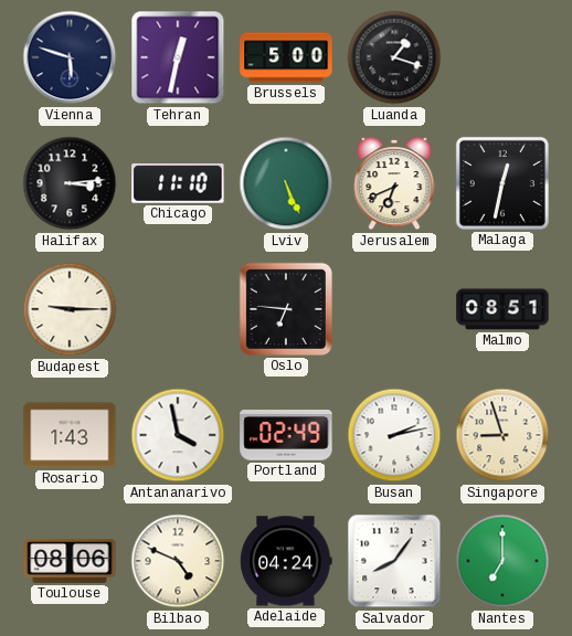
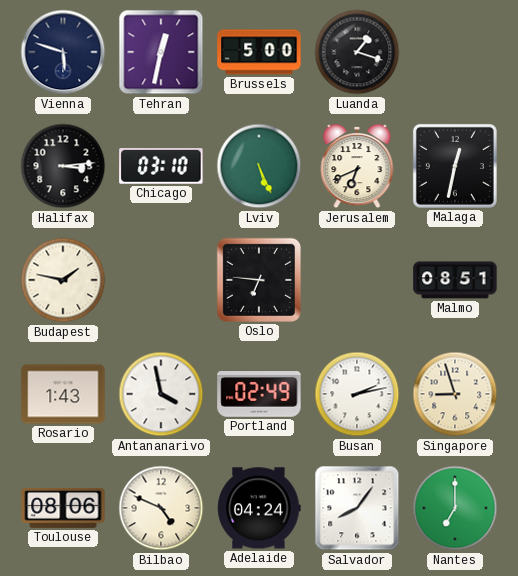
Chicago: 11:10 -> 03:10
Budapest: 9:15 -> 1:47
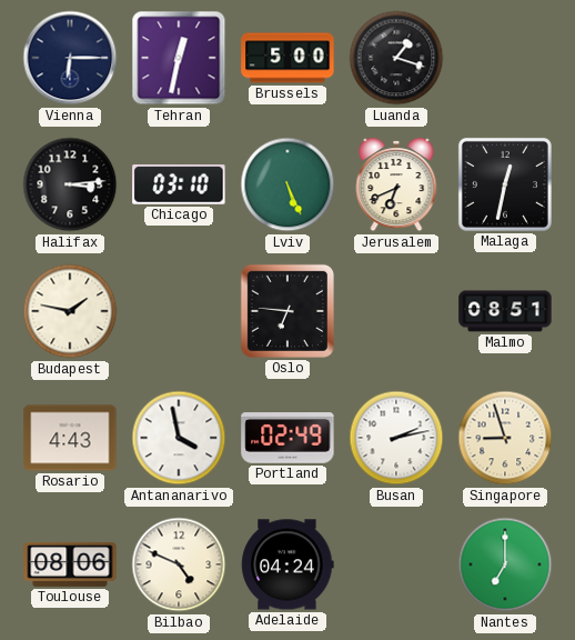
Vienna: 5:48 -> 6:15
Rosario: 1:43 -> 4:43
Salvador: 8:06 -> none
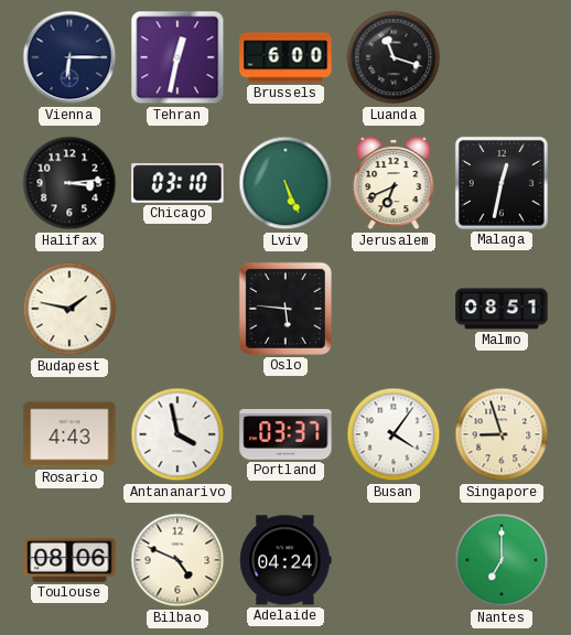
Brussels: 5:00 -> 6:00
Luanda: 1:18 -> 11:18
Oslo: 6:46 -> 5:46
Portland: 02:49 -> 03:37
Busan: 2:13 -> 4:06
